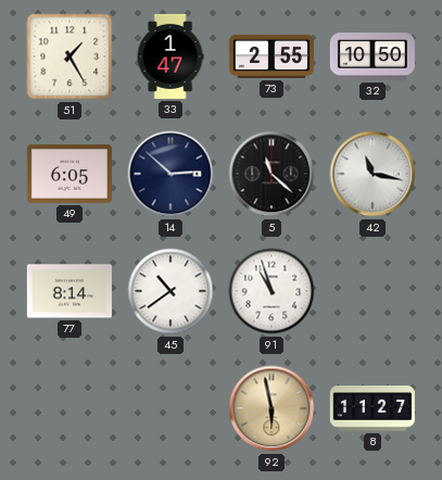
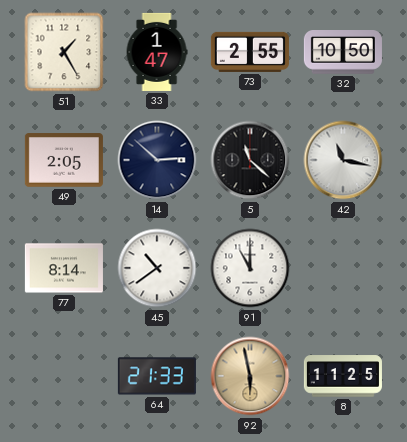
49: 6:05 -> 2:05
91: 10:57 -> 11:00
64: none -> 21:33
8: 11:27 -> 11:25
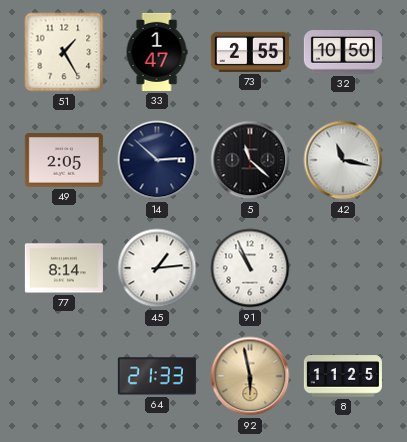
45: 10:39 -> 1:14
91: 11:00 -> 10:56
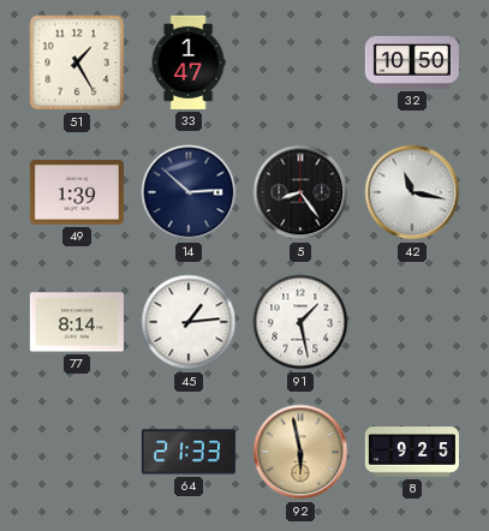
73: 2:55 -> none
49: 2:05 -> 1:39
5: 11:22 -> 8:24
91: 10:56 -> 1:28
8: 11:25 -> 9:25
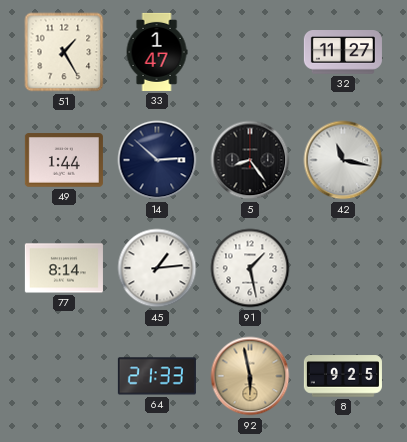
32: 10:50 -> 11:27
49: 1:39 -> 1:44
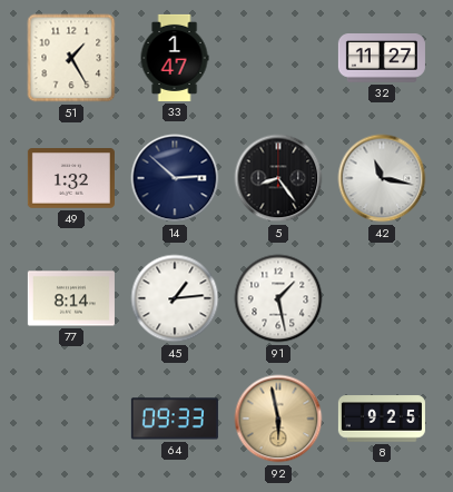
49: 1:44 -> 1:32
64: 21:33 -> 09:33
